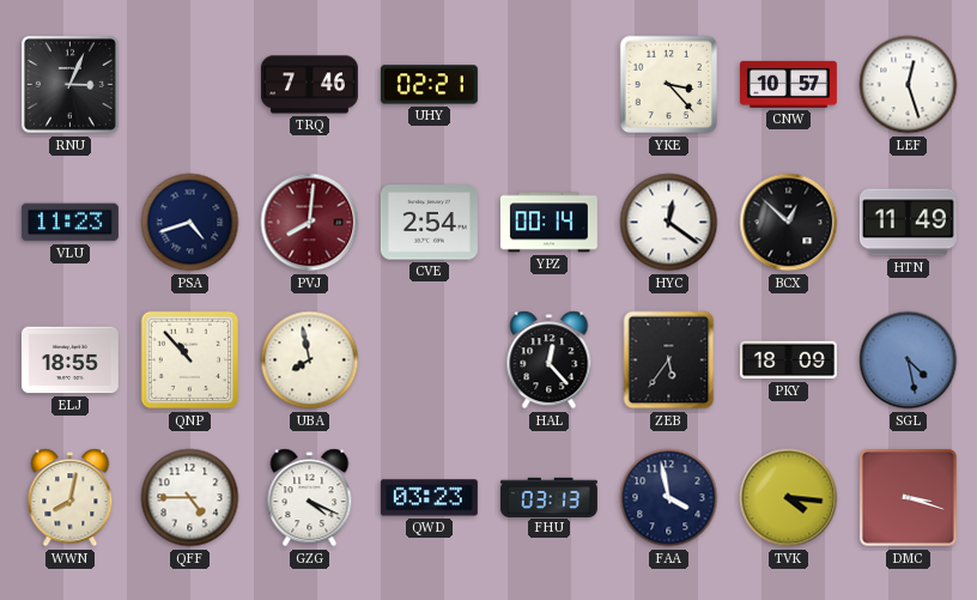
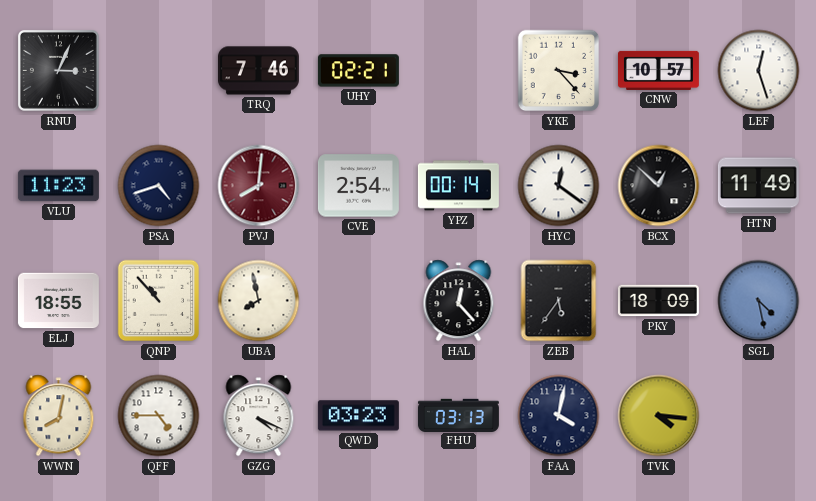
FAA: 3:58 -> 4:02
DMC: 3:18 -> none
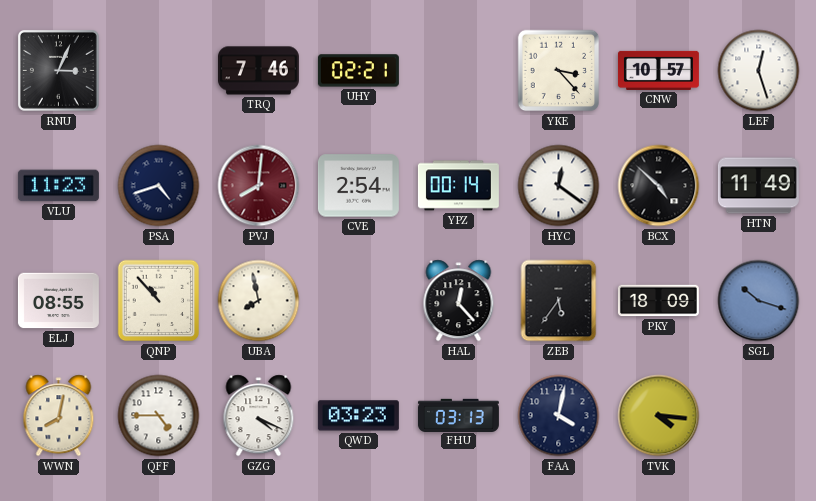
BCX: 12:52 -> 4:52
ELJ: 18:55 -> 08:55
SGL: 4:28 -> 10:18
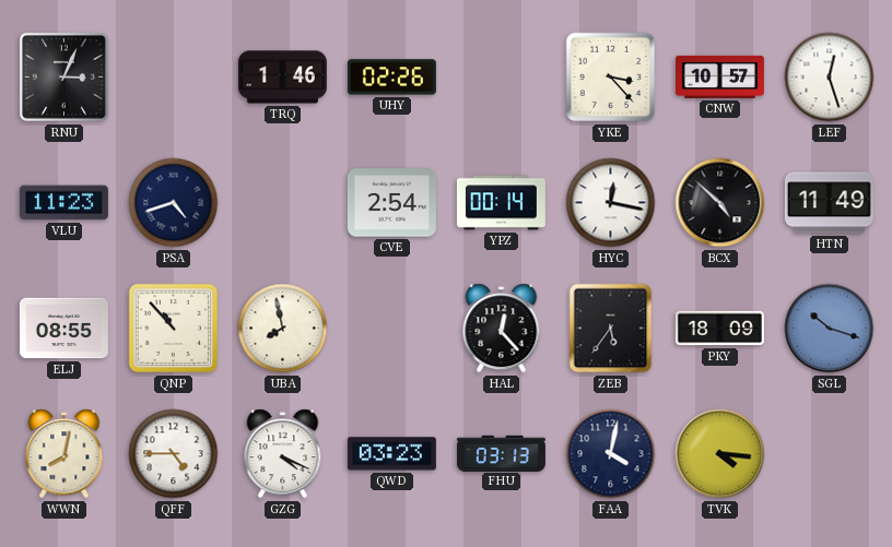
TRQ: 7:46 -> 1:46
UHY: 02:21 -> 02:26
PVJ: 8:01 -> none
HYC: 12:21 -> 12:17
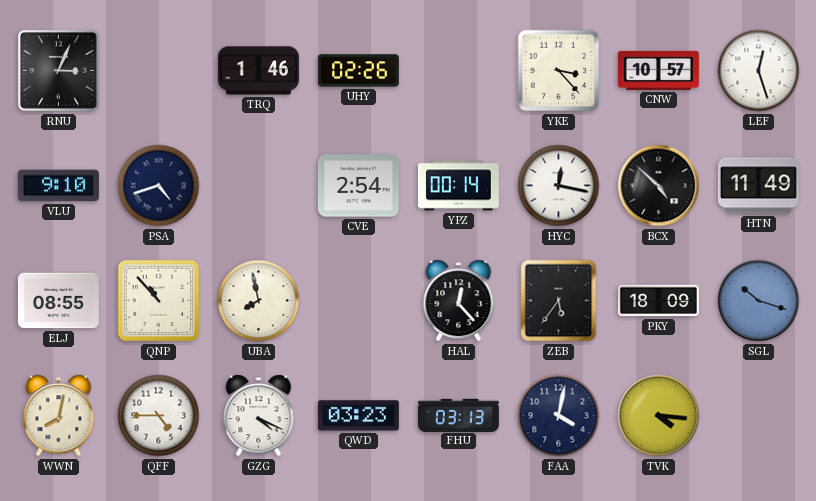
VLU: 11:23 -> 9:10
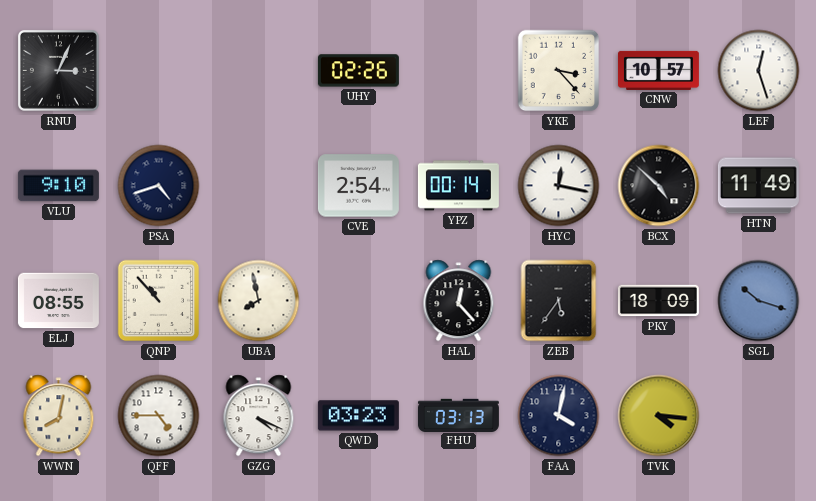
TRQ: 1:46 -> none
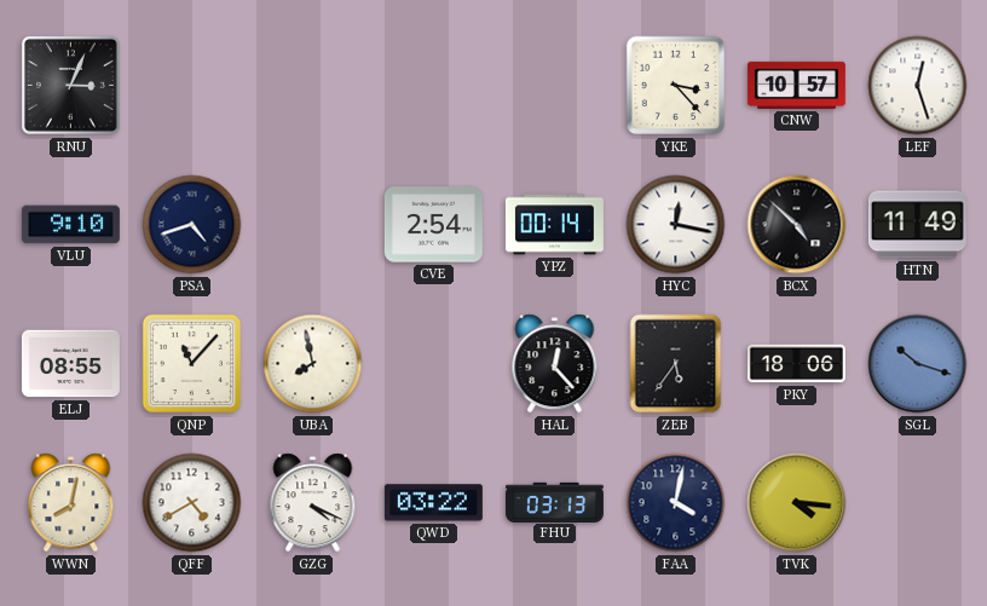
UHY: 02:26 -> none
QNP: 10:53 -> 11:07
PKY: 18:09 -> 18:06
QFF: 4:45 -> 4:40
QWD: 03:23 -> 03:22
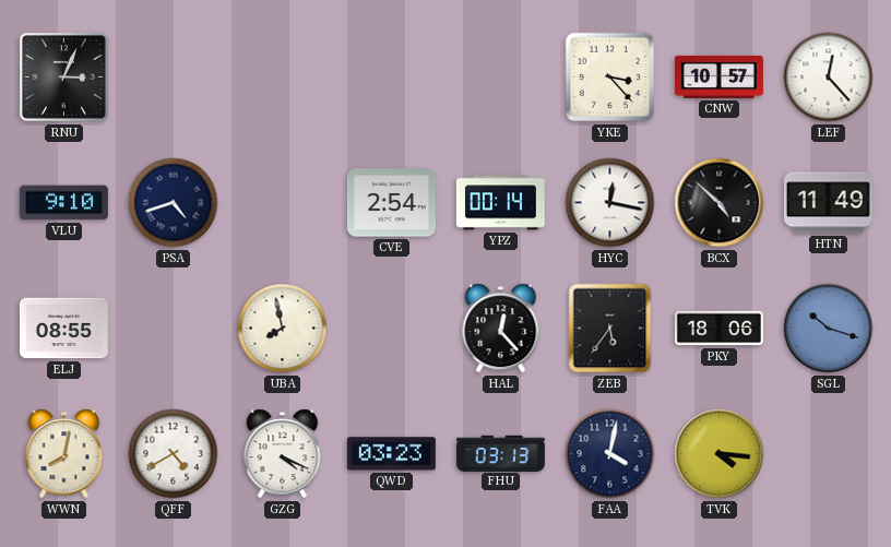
LEF: 12:27 -> 12:23
QNP: 11:07 -> none
QWD: 03:22 -> 03:23
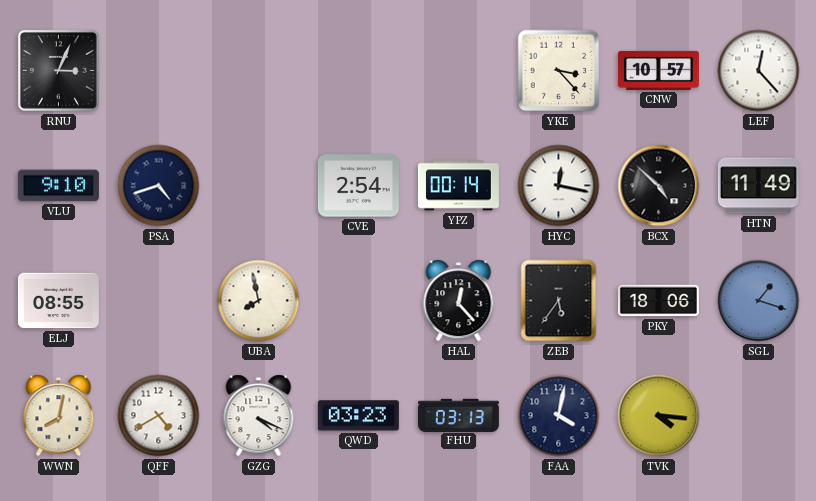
SGL: 10:18 -> 1:18
